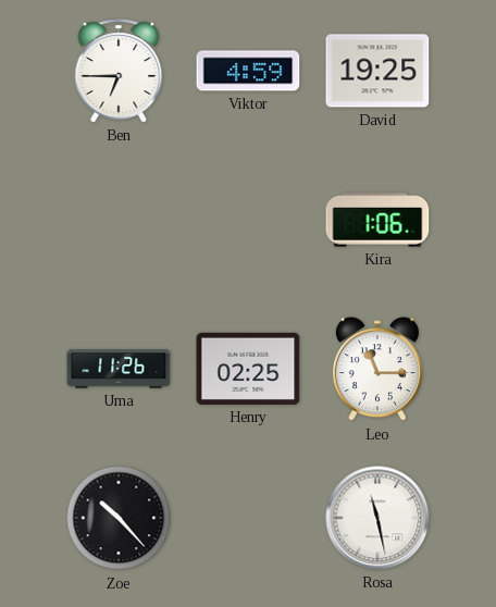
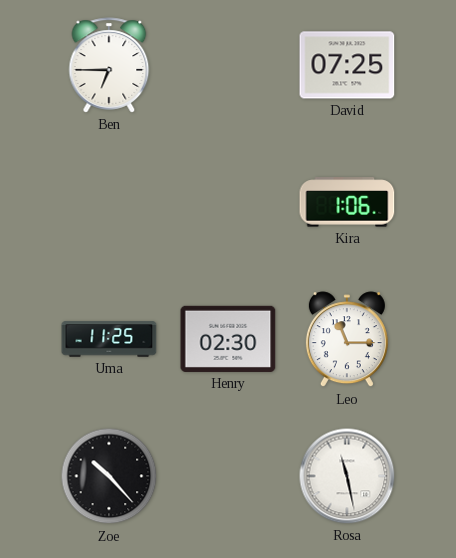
Viktor: 4:59 -> none
David: 19:25 -> 07:25
Uma: 11:26 -> 11:25
Henry: 02:25 -> 02:30
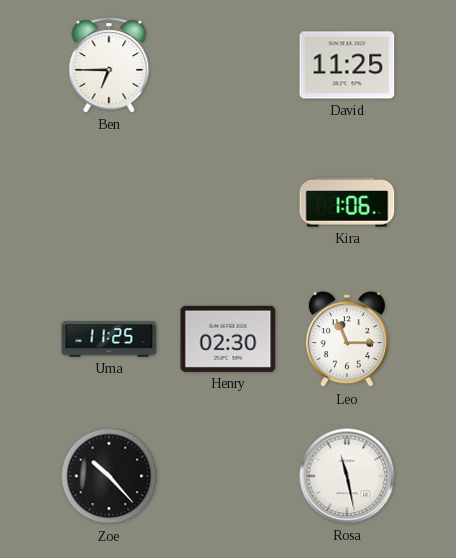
David: 07:25 -> 11:25
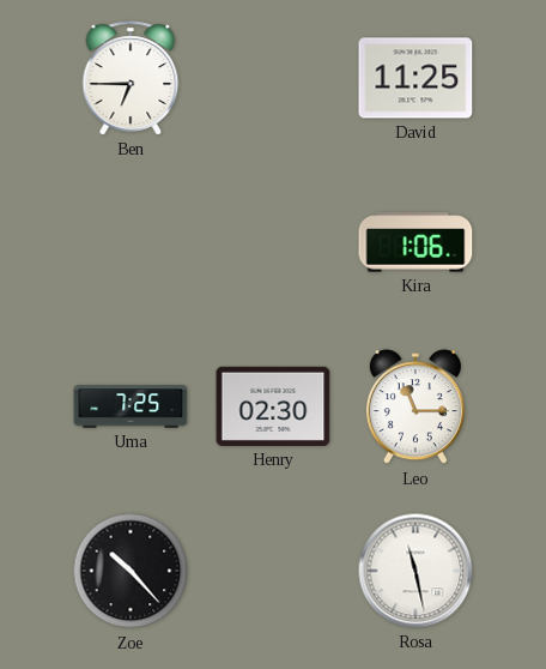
Uma: 11:25 -> 7:25
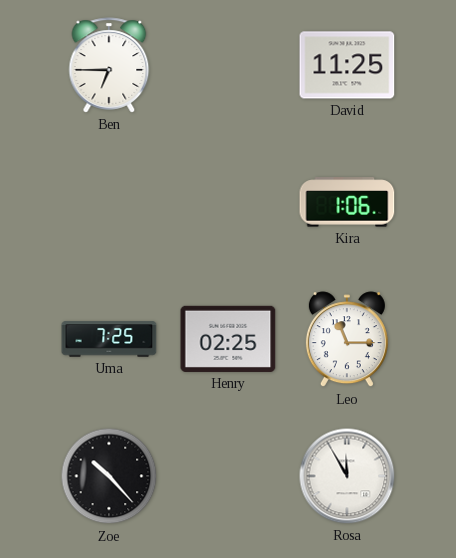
Henry: 02:30 -> 02:25
Rosa: 11:28 -> 11:55
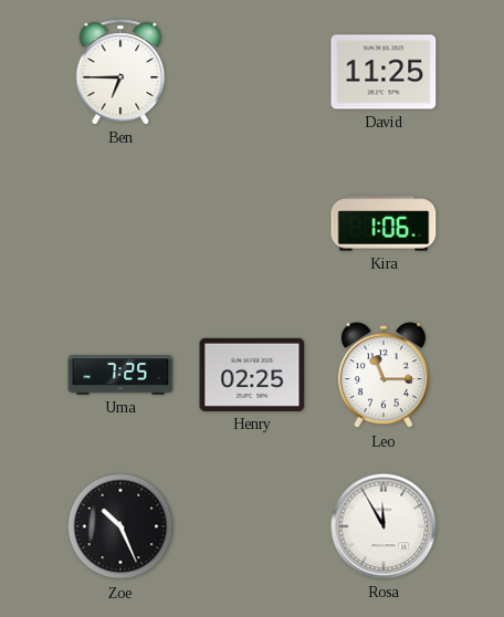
Zoe: 10:23 -> 10:26
